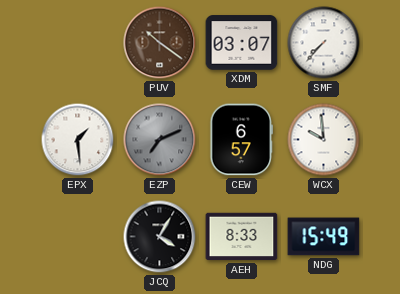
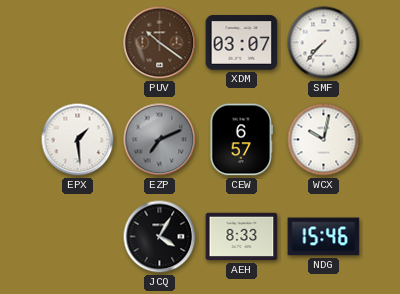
WCX: 9:59 -> 10:02
NDG: 15:49 -> 15:46
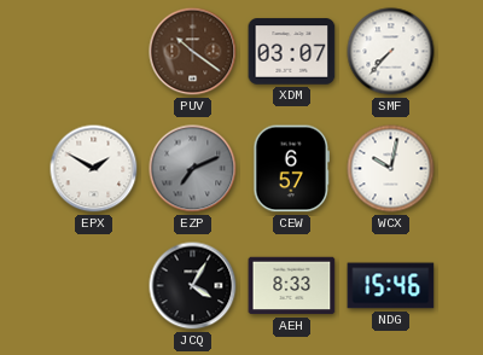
EPX: 1:29 -> 1:50
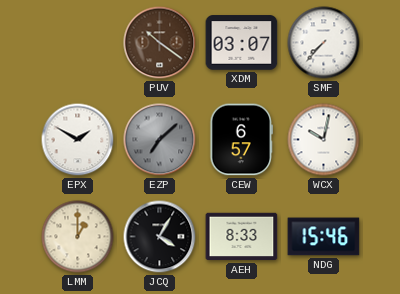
EZP: 7:11 -> 7:08
LMM: none -> 1:00
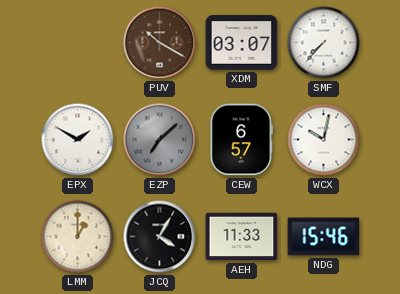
PUV: 10:21 -> 10:20
AEH: 8:33 -> 11:33
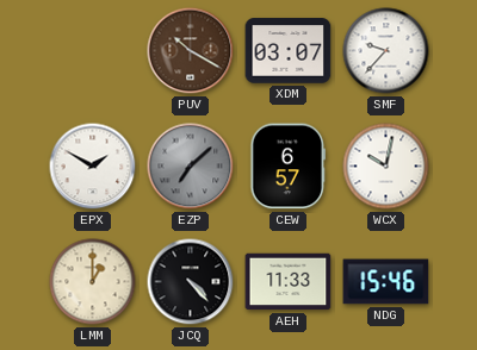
SMF: 7:37 -> 9:37
JCQ: 4:05 -> 4:23
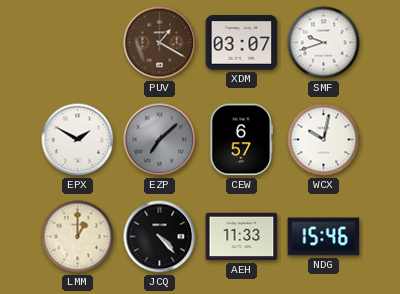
PUV: 10:20 -> 1:20
SMF: 9:37 -> 9:42
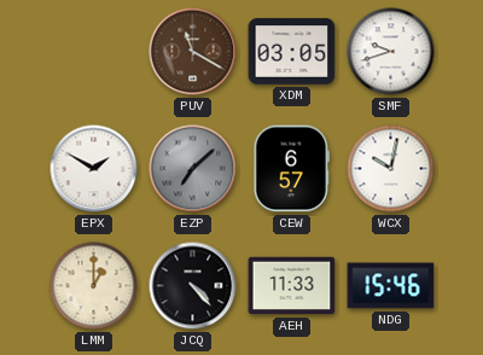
PUV: 1:20 -> 11:20
XDM: 03:07 -> 03:05
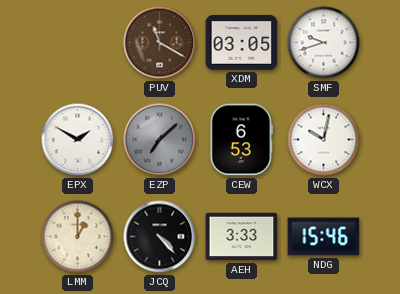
CEW: 6:57 -> 6:53
AEH: 11:33 -> 3:33
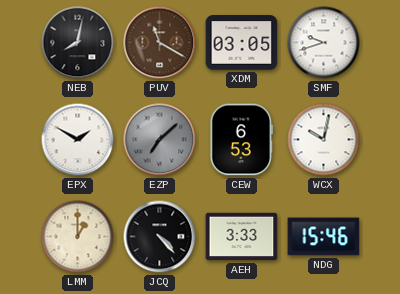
NEB: none -> 8:02
